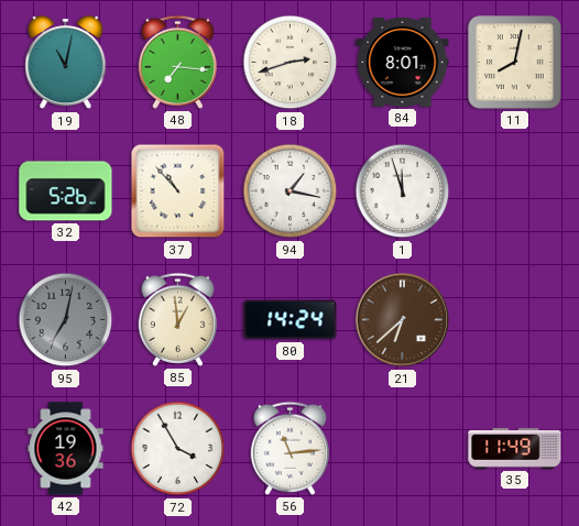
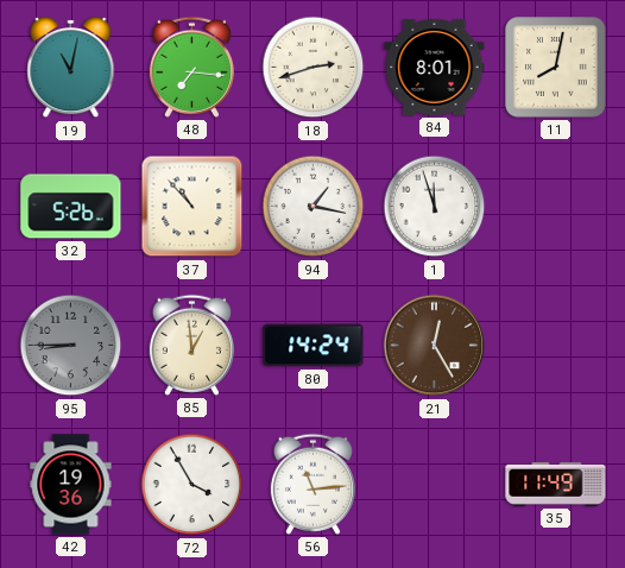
95: 7:02 -> 8:45
21: 6:38 -> 12:25
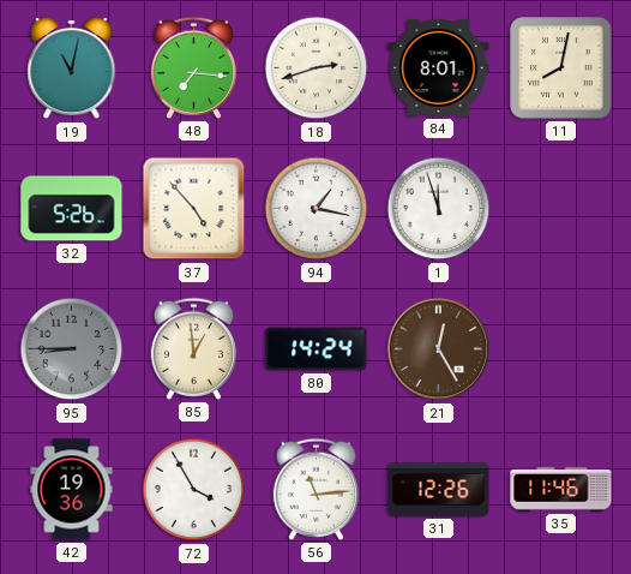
37: 10:53 -> 4:53
31: none -> 12:26
35: 11:49 -> 11:46
